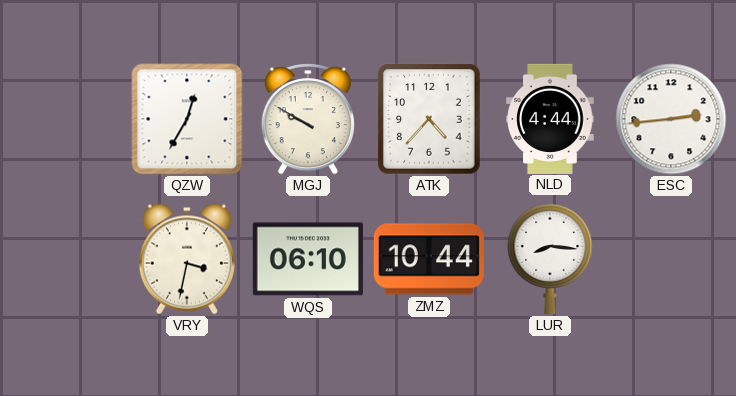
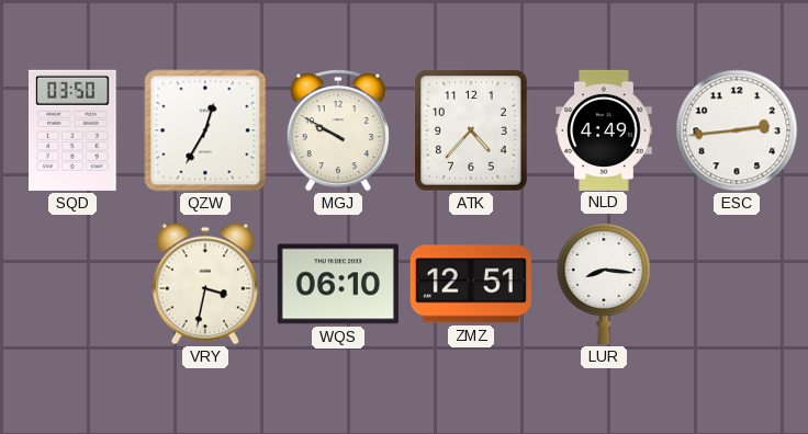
SQD: none -> 03:50
NLD: 4:44 -> 4:49
ZMZ: 10:44 -> 12:51
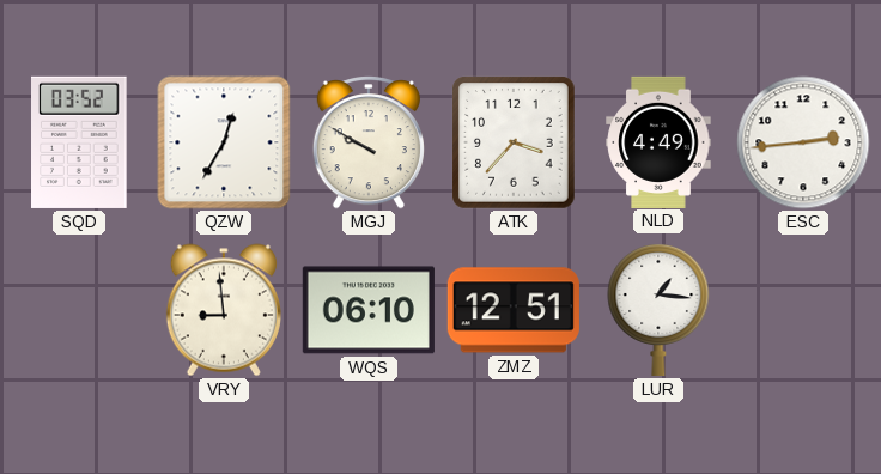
SQD: 03:50 -> 03:52
ATK: 4:37 -> 3:37
VRY: 3:32 -> 8:59
LUR: 8:16 -> 1:16
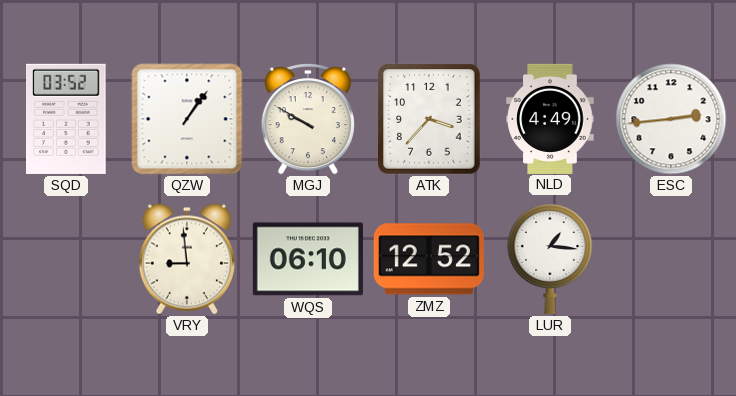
QZW: 12:35 -> 1:06
ZMZ: 12:51 -> 12:52
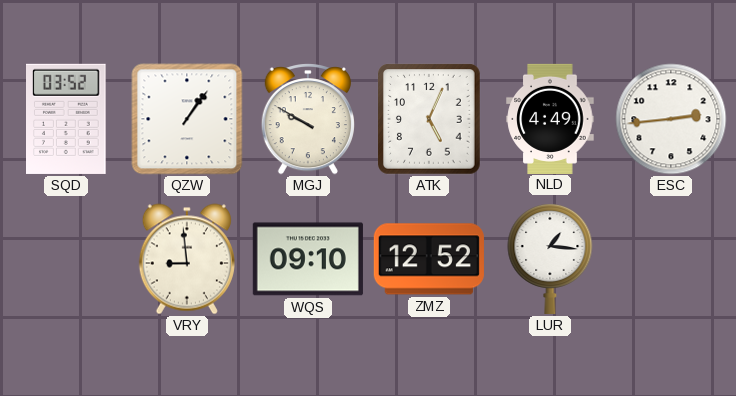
ATK: 3:37 -> 5:04
WQS: 06:10 -> 09:10
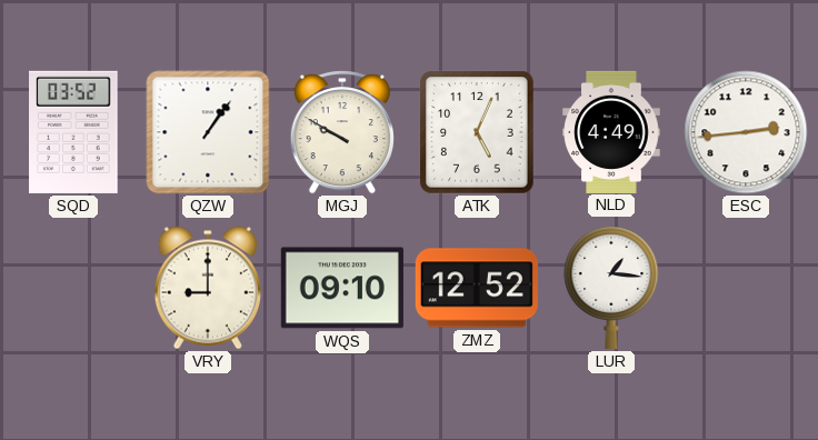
VRY: 8:59 -> 9:00
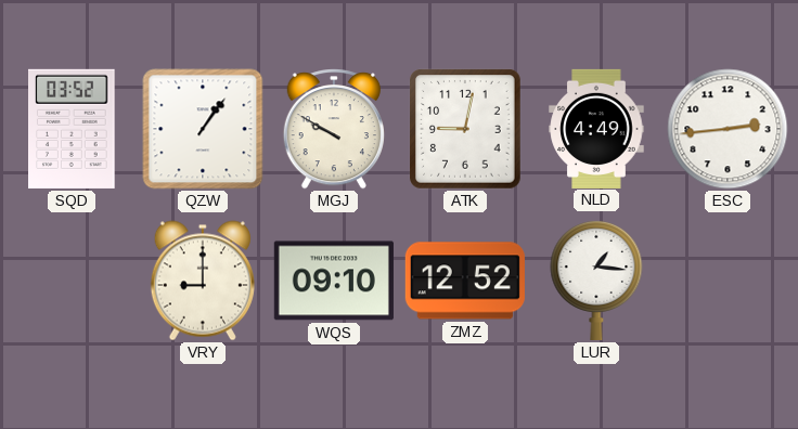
ATK: 5:04 -> 9:02
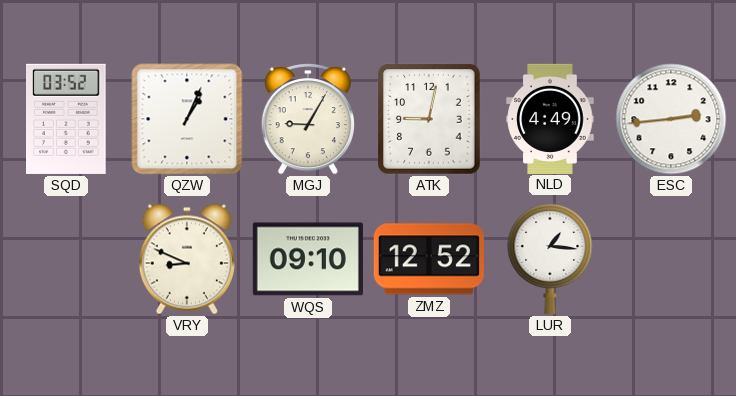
QZW: 1:06 -> 1:04
MGJ: 9:50 -> 9:05
VRY: 9:00 -> 8:49
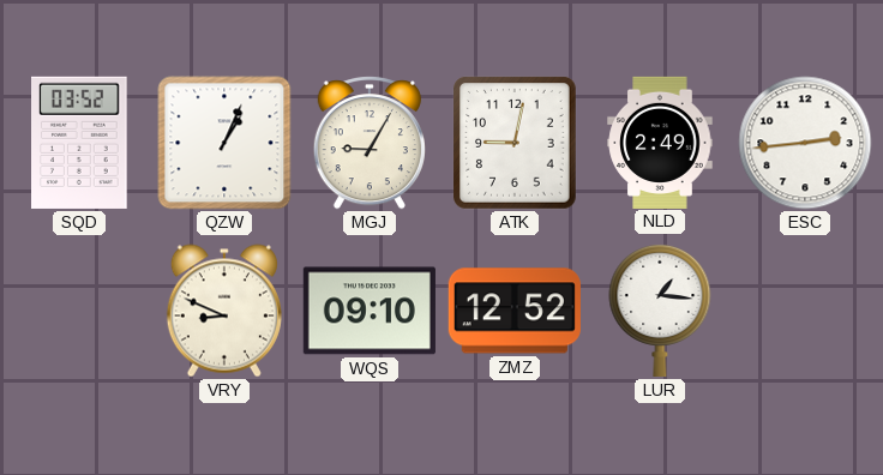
NLD: 4:49 -> 2:49
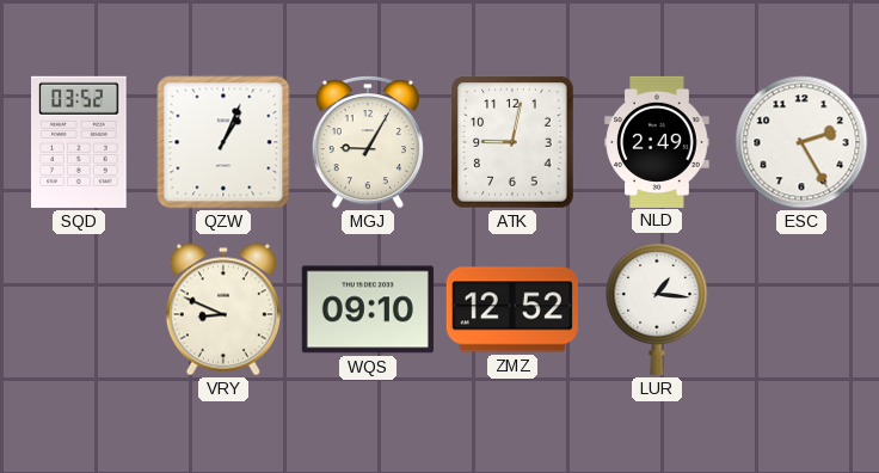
ESC: 2:44 -> 2:25
